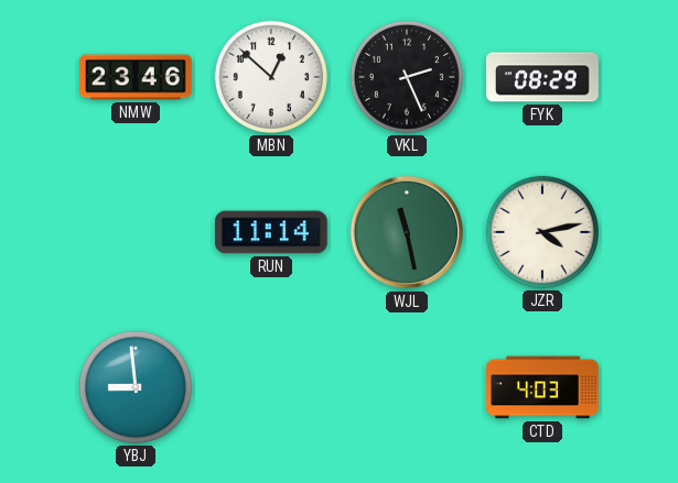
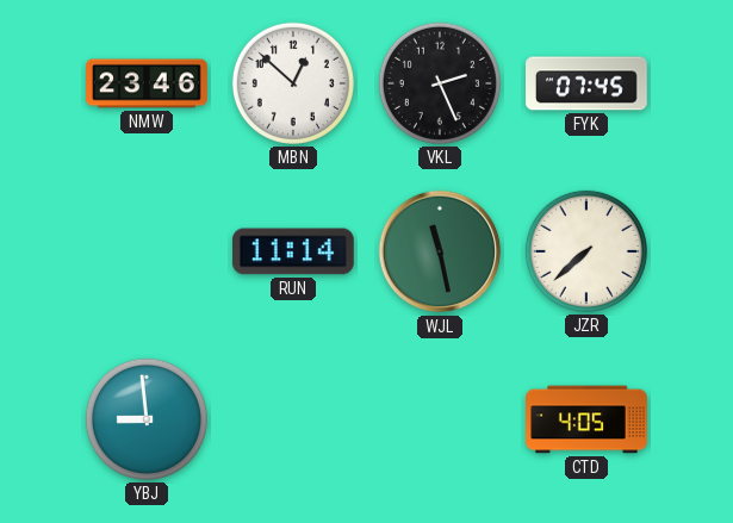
FYK: 08:29 -> 07:45
JZR: 4:13 -> 7:38
CTD: 4:03 -> 4:05
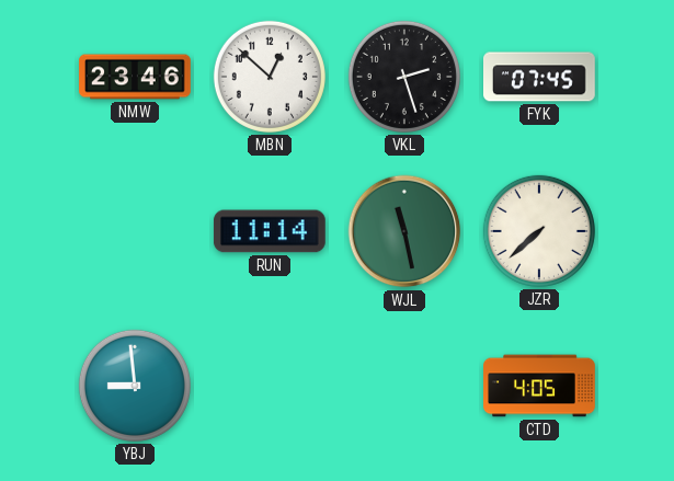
VKL: 2:26 -> 2:27
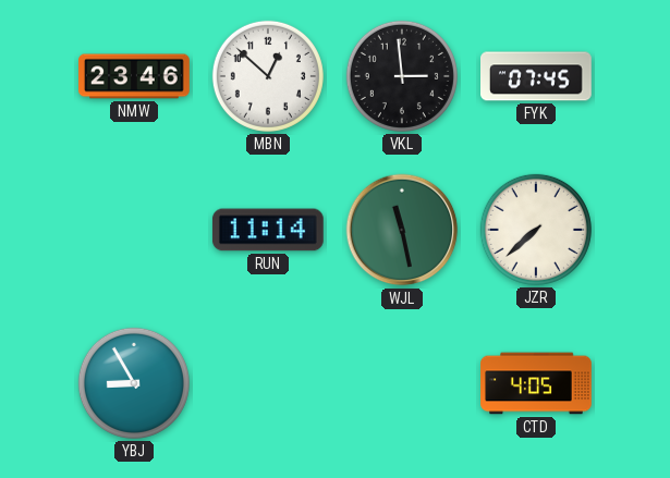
VKL: 2:27 -> 2:59
YBJ: 8:59 -> 8:55
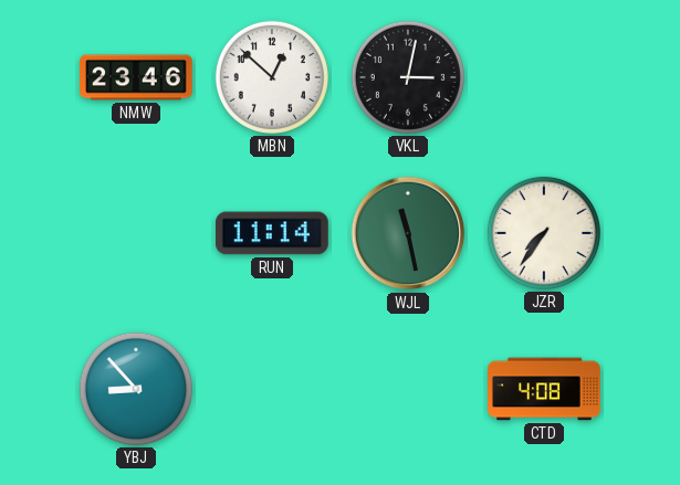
VKL: 2:59 -> 3:02
FYK: 07:45 -> none
JZR: 7:38 -> 7:36
YBJ: 8:55 -> 8:53
CTD: 4:05 -> 4:08
